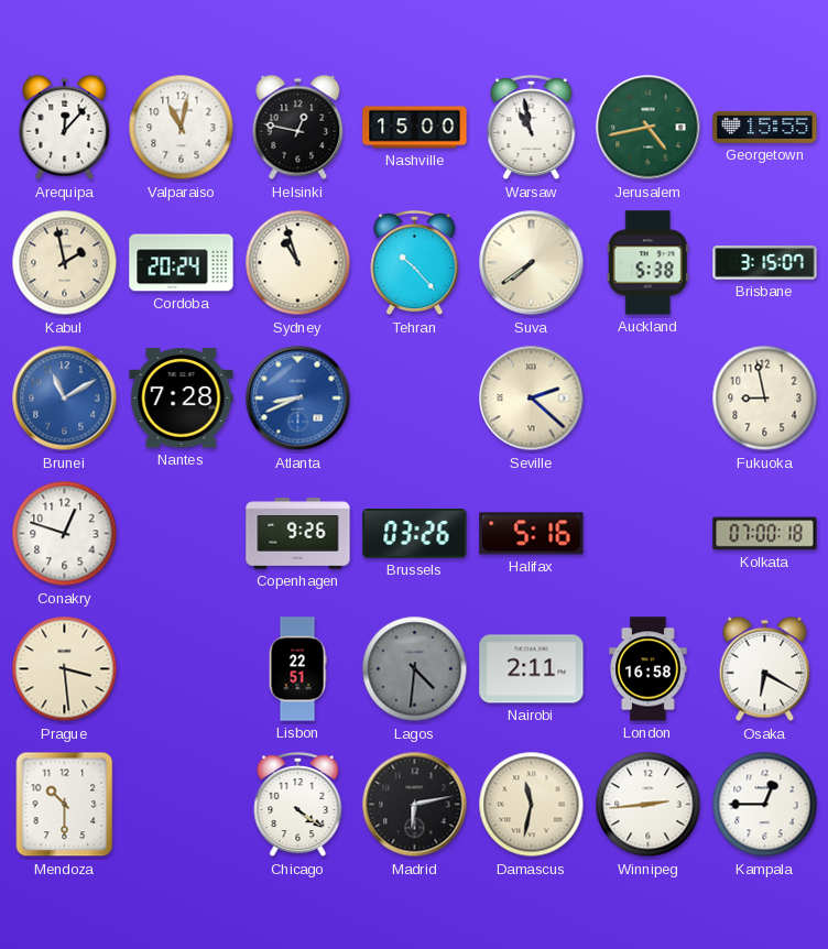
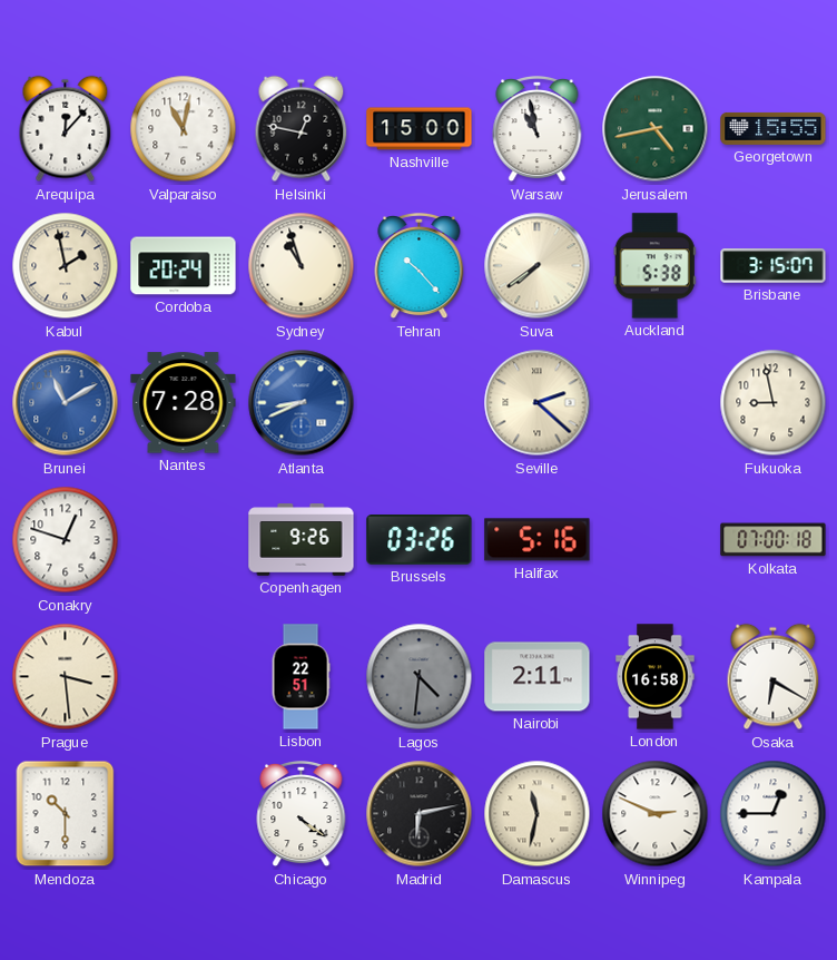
Winnipeg: 2:44 -> 2:49
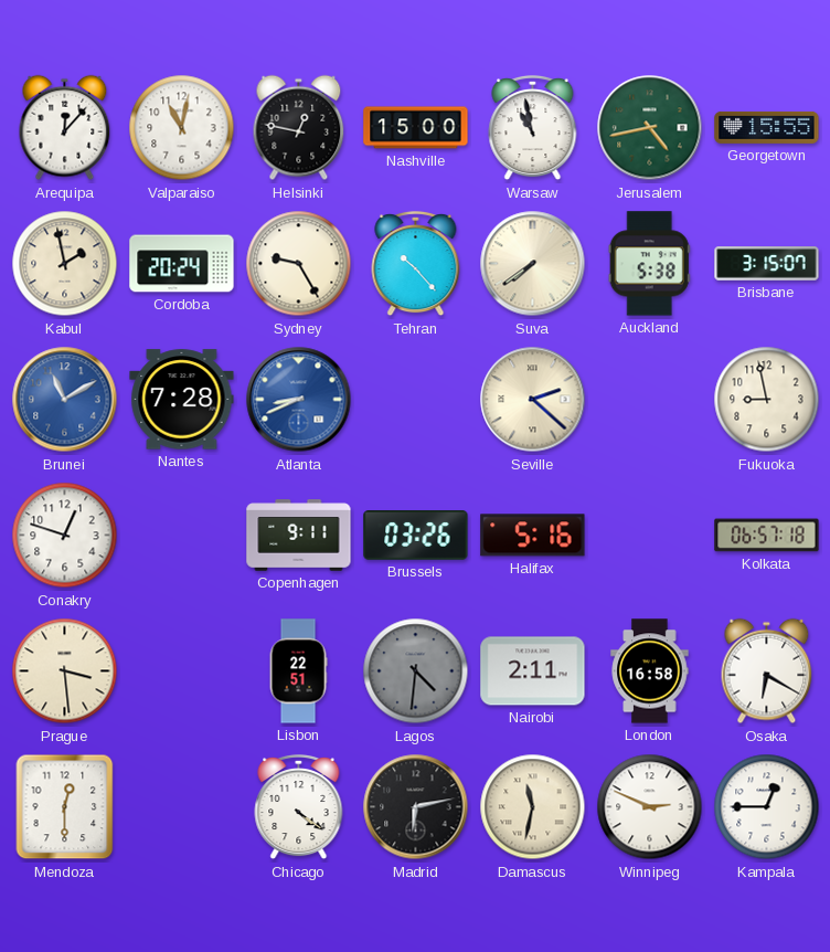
Sydney: 10:57 -> 9:25
Copenhagen: 9:26 -> 9:11
Kolkata: 07:00 -> 06:57
Mendoza: 10:30 -> 12:30
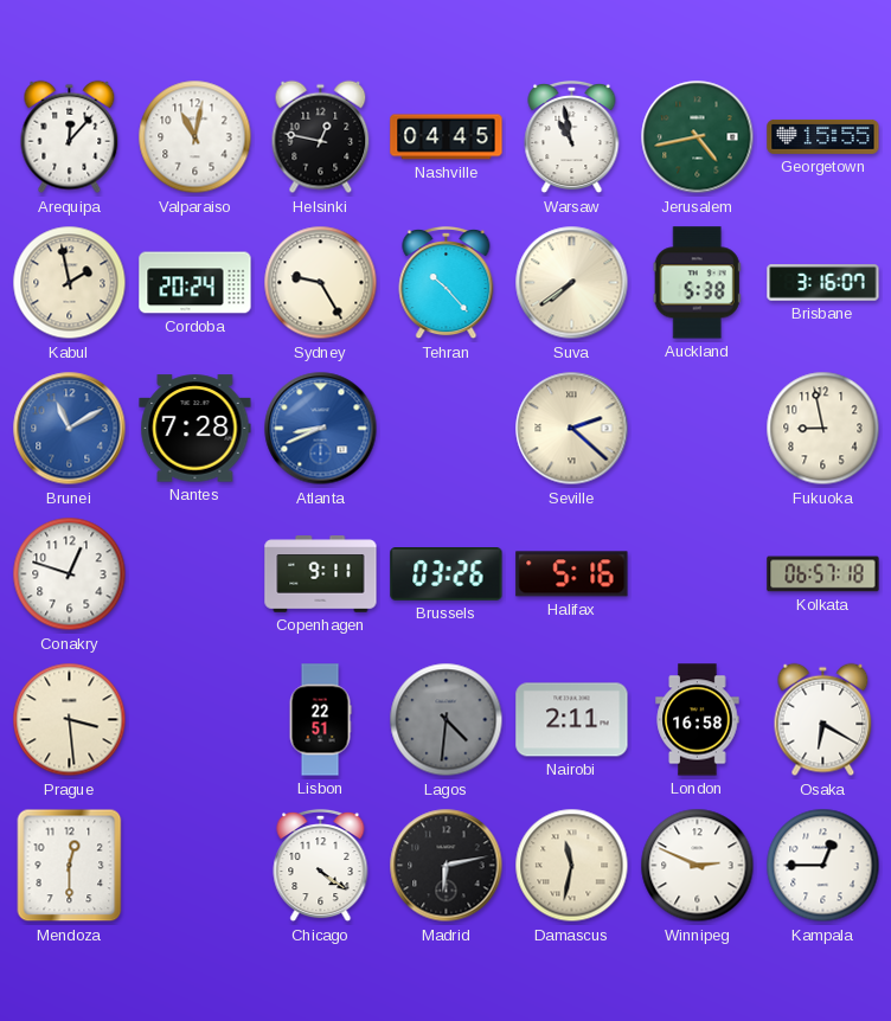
Nashville: 15:00 -> 04:45
Brisbane: 3:15 -> 3:16
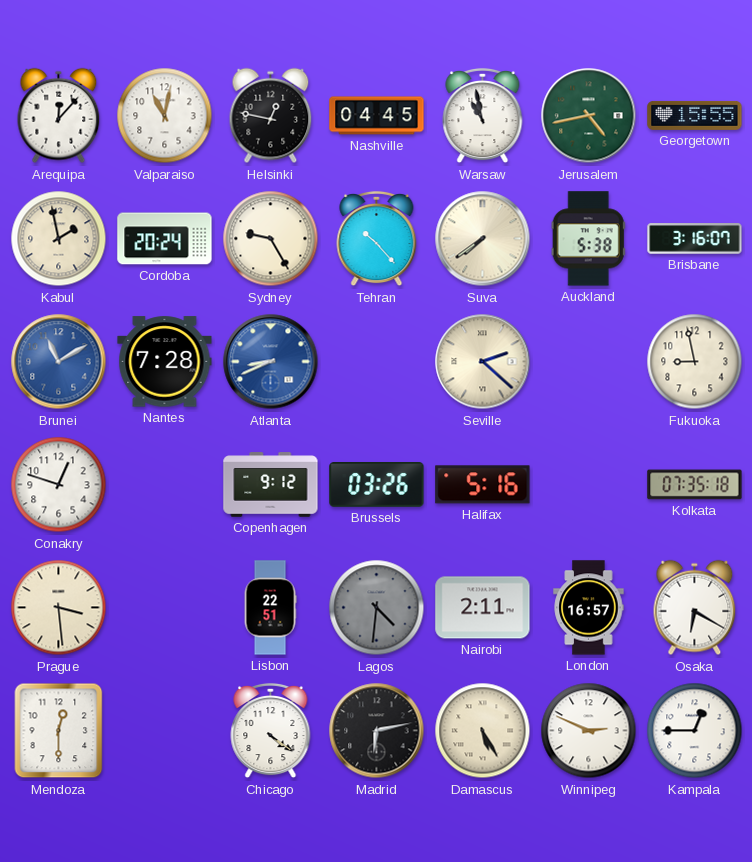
Copenhagen: 9:11 -> 9:12
Kolkata: 06:57 -> 07:35
London: 16:58 -> 16:57
Damascus: 11:32 -> 5:25
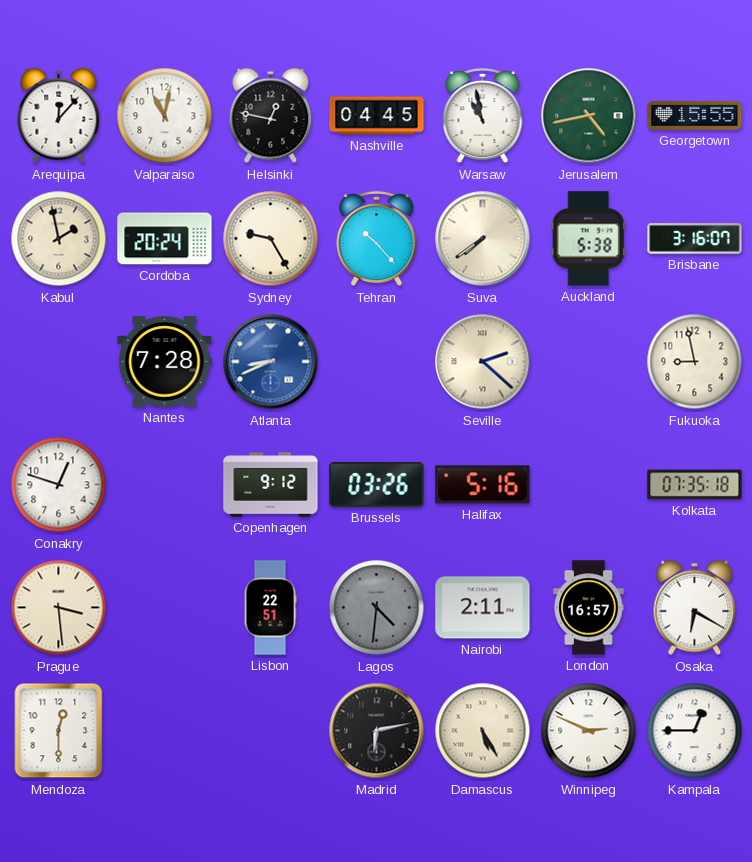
Brunei: 11:10 -> none
Chicago: 4:21 -> none
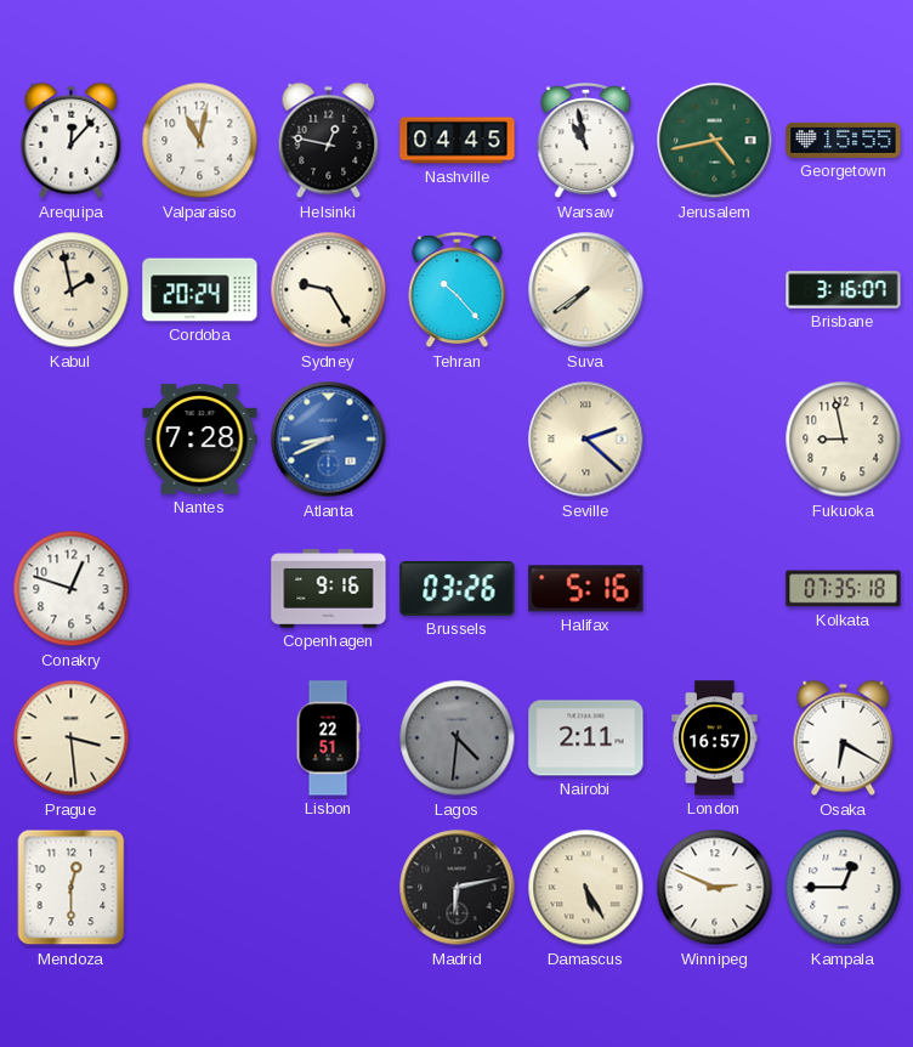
Auckland: 5:38 -> none
Copenhagen: 9:12 -> 9:16
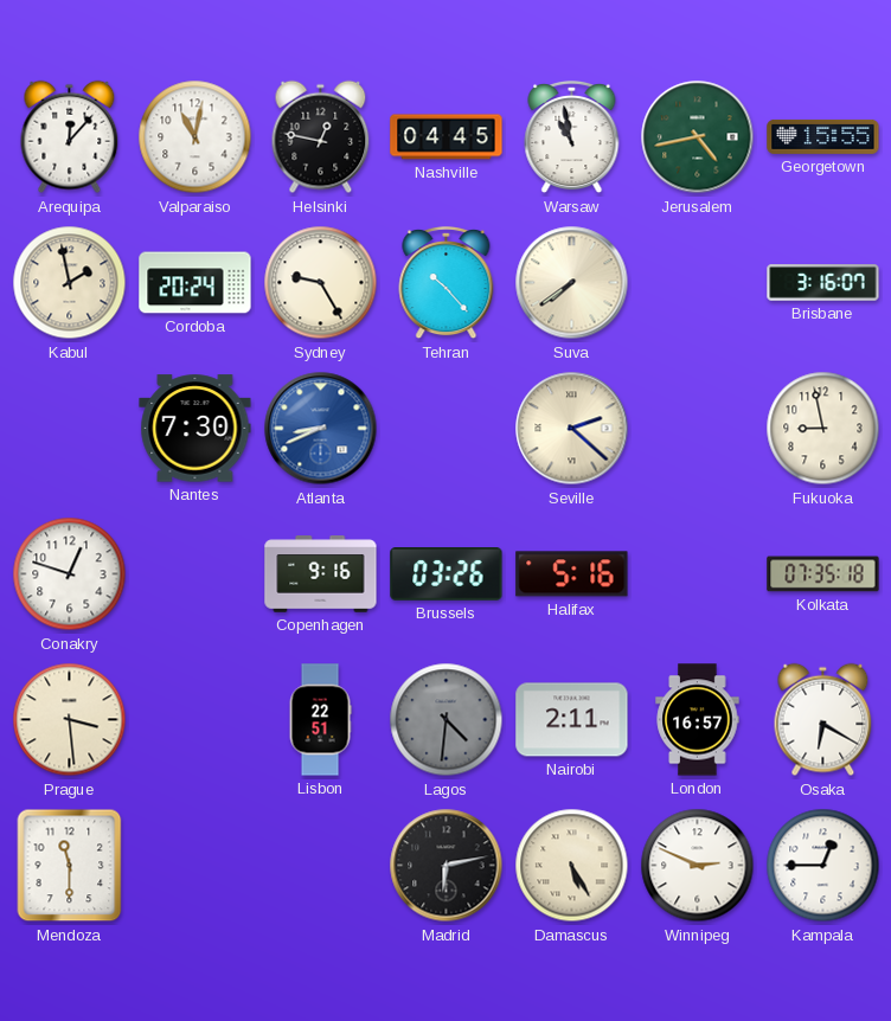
Nantes: 7:28 -> 7:30
Mendoza: 12:30 -> 11:30
